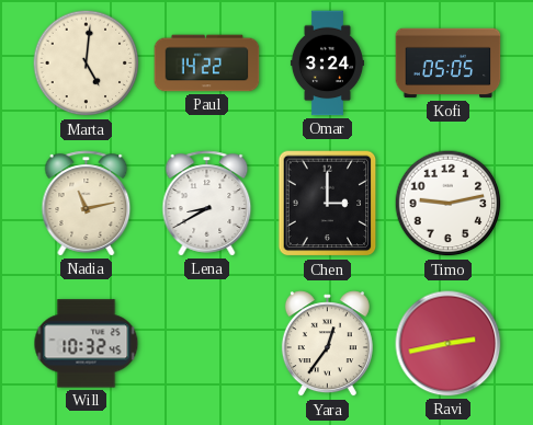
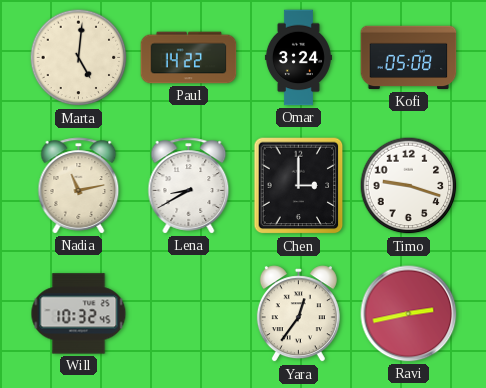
Kofi: 05:05 -> 05:08
Timo: 9:13 -> 9:18
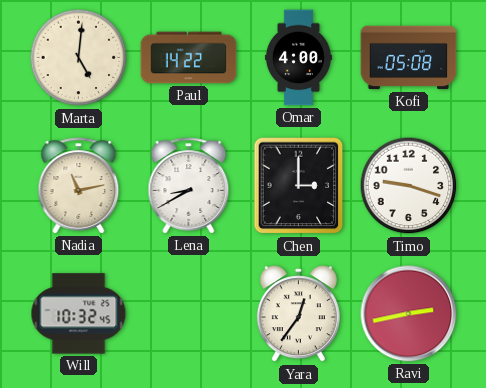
Omar: 3:24 -> 4:00
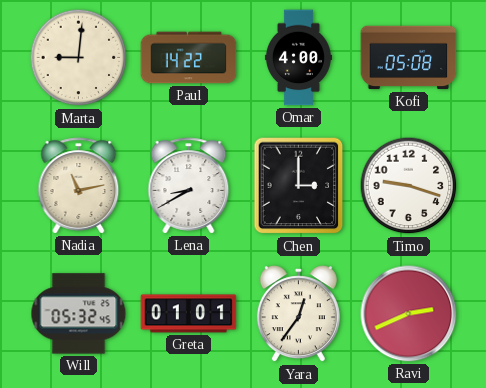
Marta: 5:01 -> 9:01
Will: 10:32 -> 05:32
Greta: none -> 01:01
Ravi: 2:43 -> 2:41
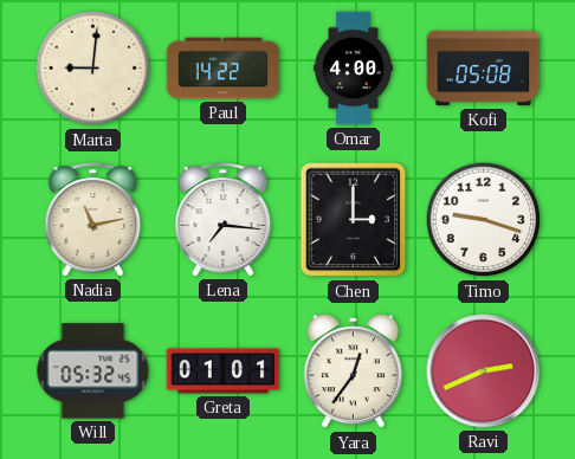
Lena: 8:40 -> 7:16
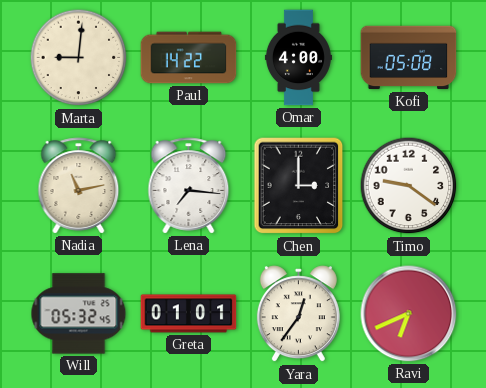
Timo: 9:18 -> 9:21
Ravi: 2:41 -> 6:41
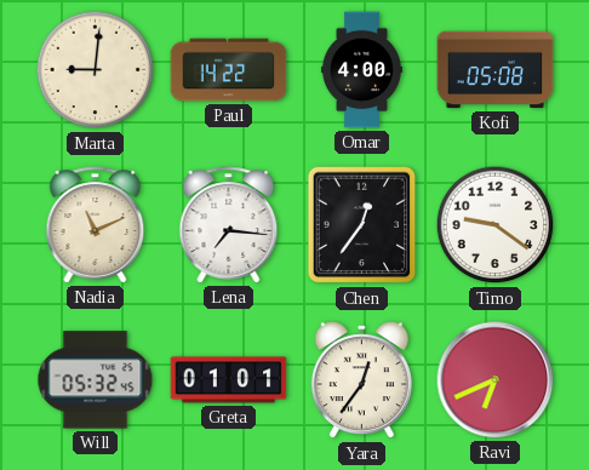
Nadia: 11:13 -> 11:11
Chen: 3:00 -> 12:36
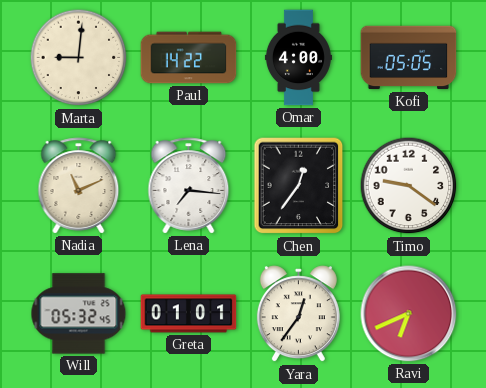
Kofi: 05:08 -> 05:05
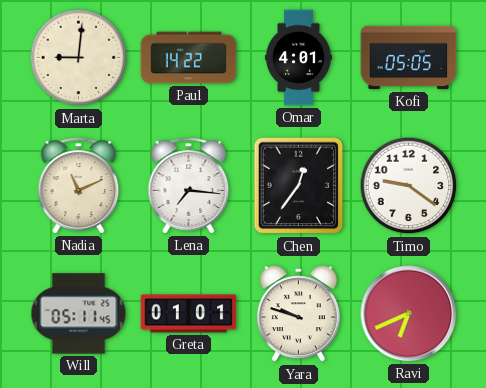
Omar: 4:00 -> 4:01
Will: 05:32 -> 05:11
Yara: 12:36 -> 9:48
